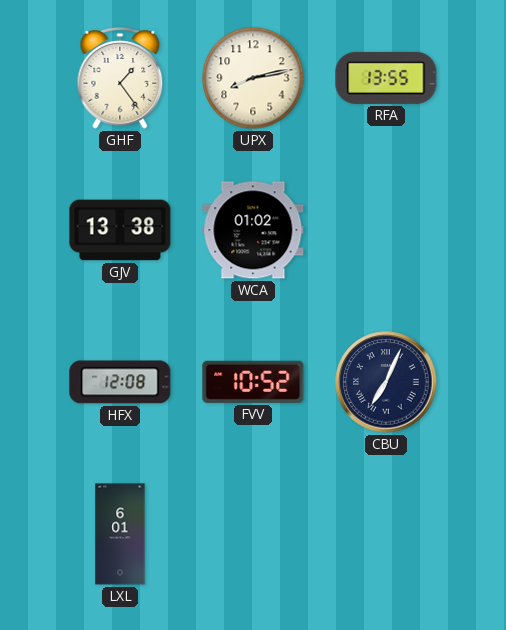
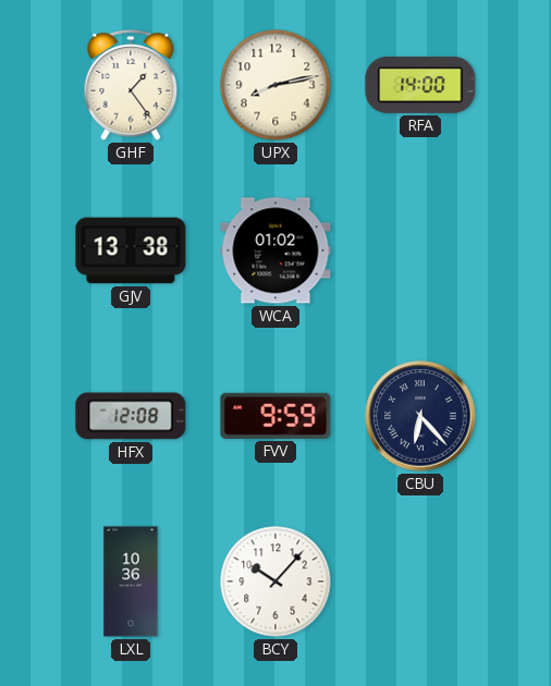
RFA: 13:55 -> 14:00
FVV: 10:52 -> 9:59
CBU: 7:04 -> 6:23
LXL: 6:01 -> 10:36
BCY: none -> 10:07
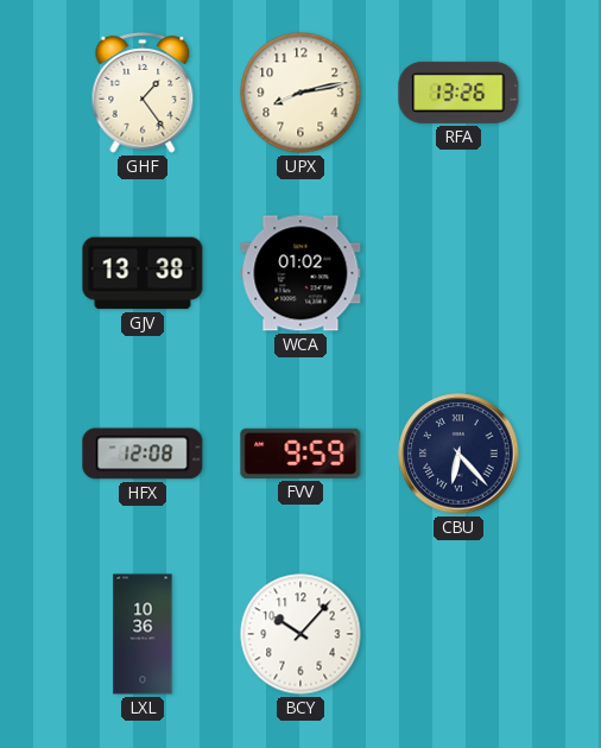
RFA: 14:00 -> 13:26
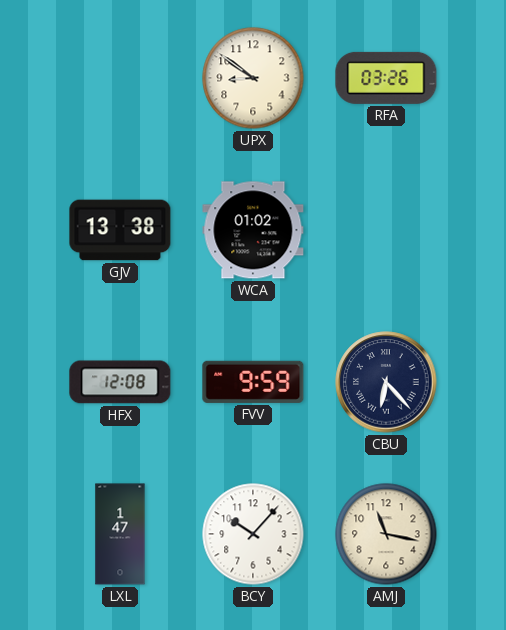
GHF: 1:24 -> none
UPX: 8:13 -> 8:51
RFA: 13:26 -> 03:26
LXL: 10:36 -> 1:47
AMJ: none -> 11:17
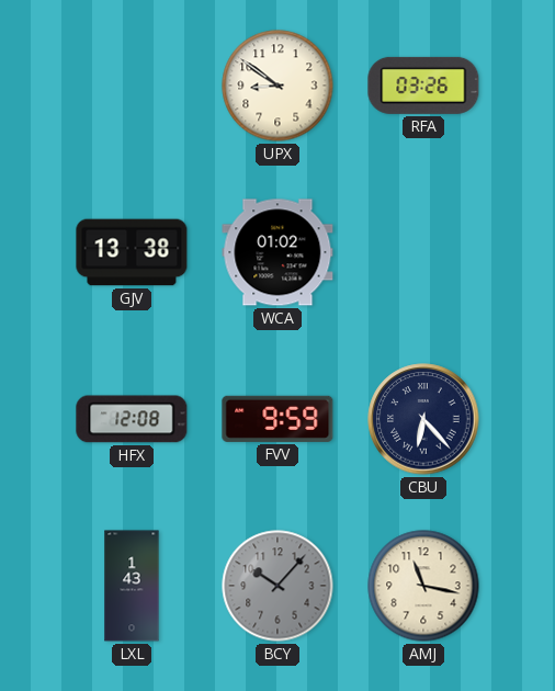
LXL: 1:47 -> 1:43
BCY dial: white -> grey
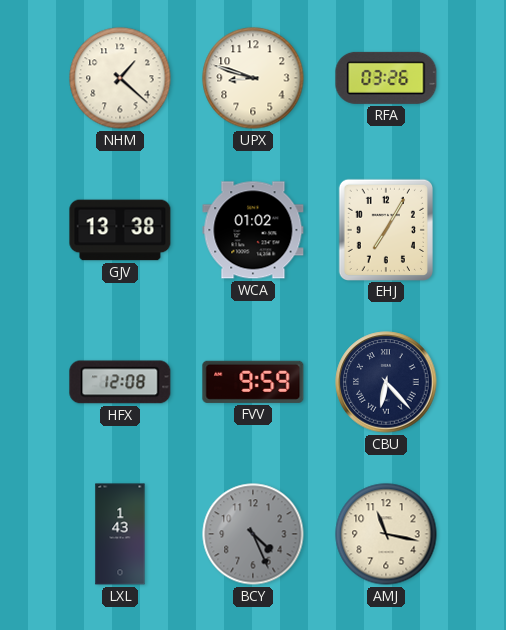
NHM: none -> 1:22
UPX: 8:51 -> 8:48
EHJ: none -> 7:05
BCY: 10:07 -> 4:26
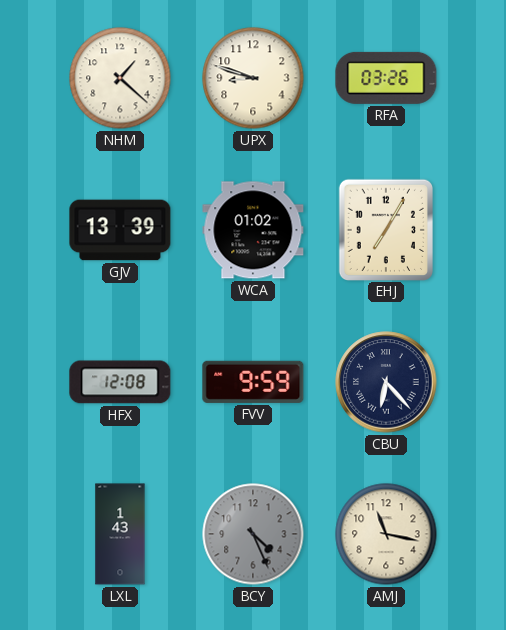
GJV: 13:38 -> 13:39
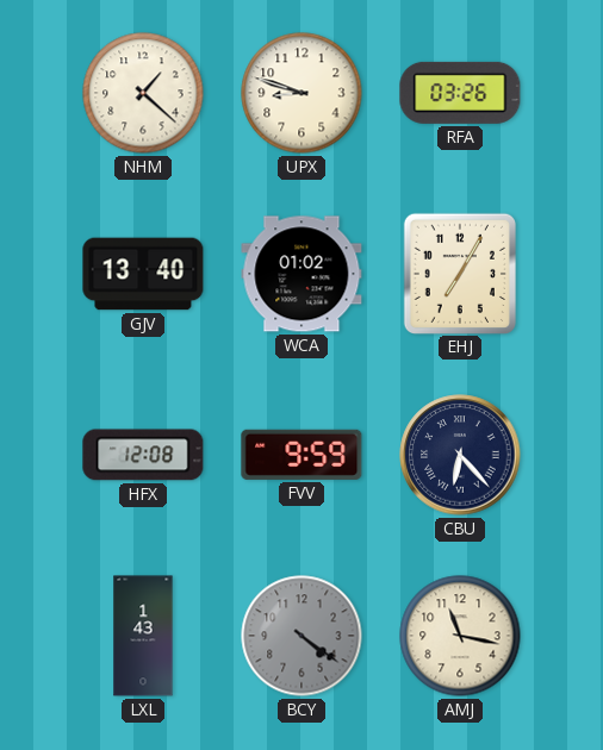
GJV: 13:39 -> 13:40
BCY: 4:26 -> 4:21
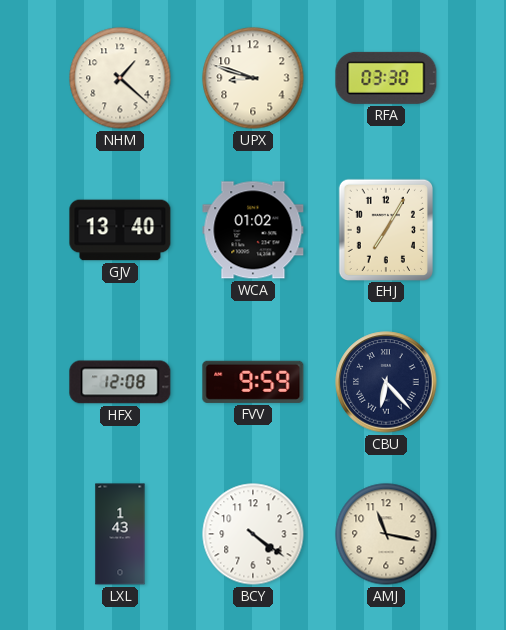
RFA: 03:26 -> 03:30
BCY dial: grey -> white
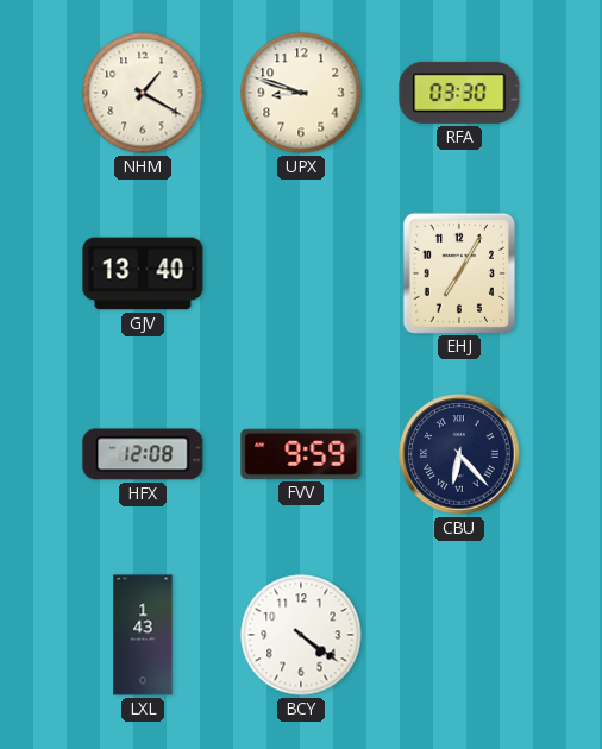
NHM: 1:22 -> 1:20
WCA: 01:02 -> none
AMJ: 11:17 -> none
